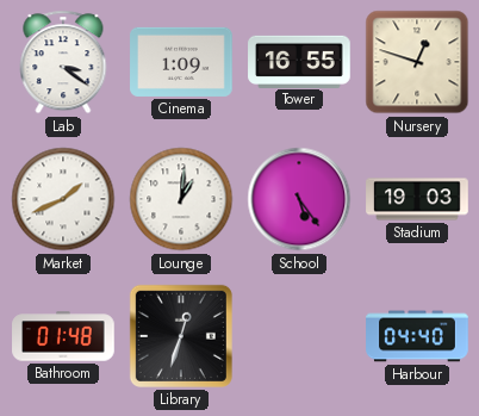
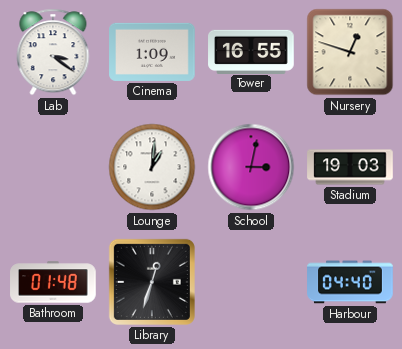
Market: 1:41 -> none
School: 5:24 -> 3:02
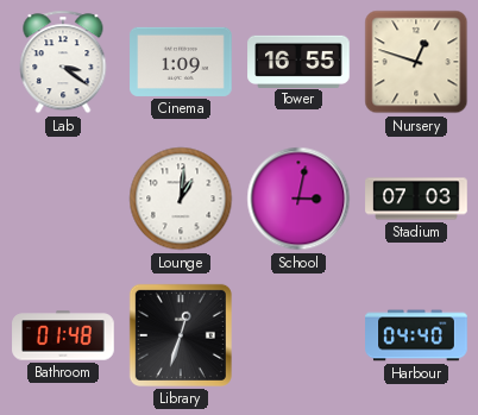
Stadium: 19:03 -> 07:03
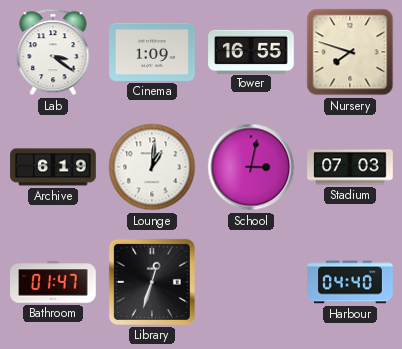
Nursery: 12:48 -> 7:48
Archive: none -> 6:19
Bathroom: 01:48 -> 01:47
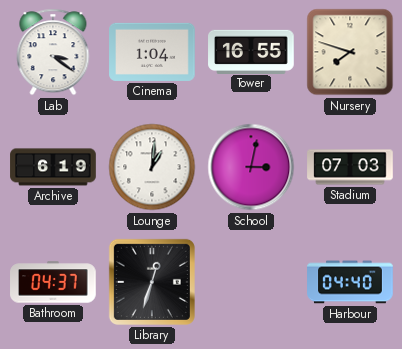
Cinema: 1:09 -> 1:04
Bathroom: 01:47 -> 04:37
